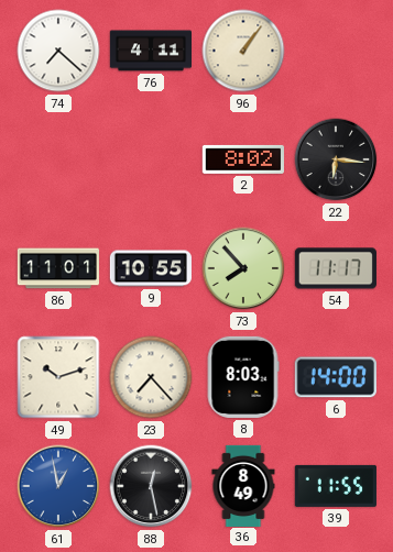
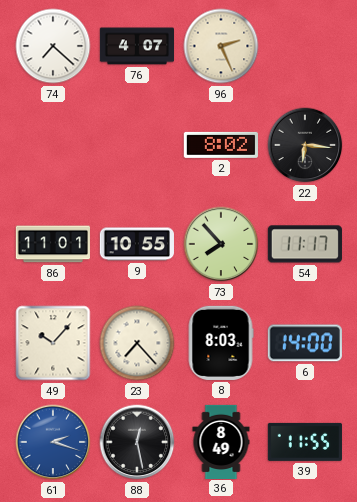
76: 4:11 -> 4:07
96: 1:06 -> 2:26
49: 10:12 -> 10:07
61: 12:58 -> 2:18
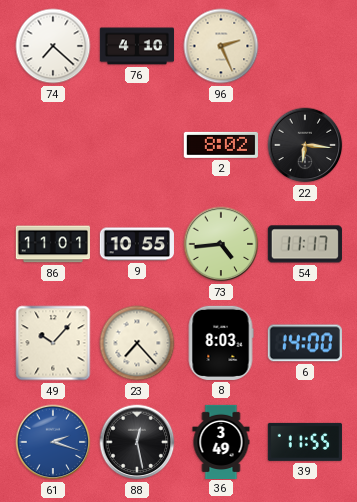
76: 4:07 -> 4:10
73: 7:53 -> 4:44
36: 8:49 -> 3:49
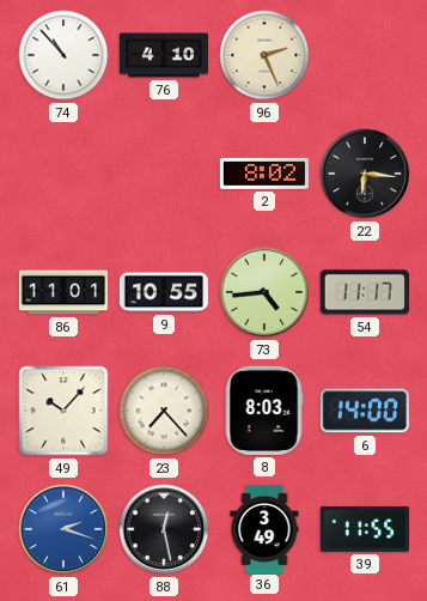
74: 7:22 -> 10:53
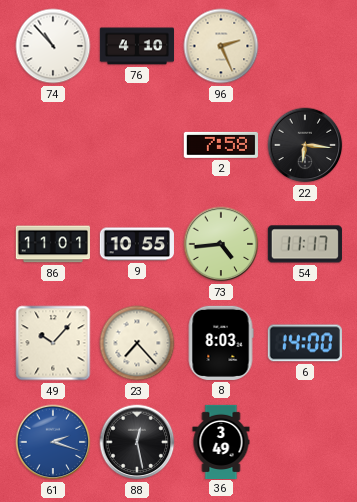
2: 8:02 -> 7:58
39: 11:55 -> none
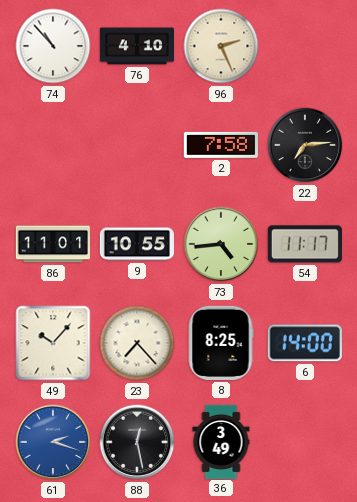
22: 6:16 -> 7:14
8: 8:03 -> 8:25
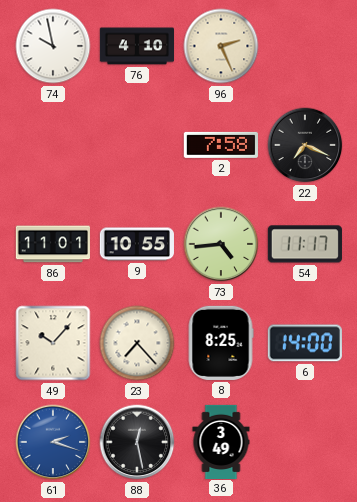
74: 10:53 -> 9:58
22: 7:14 -> 7:19
